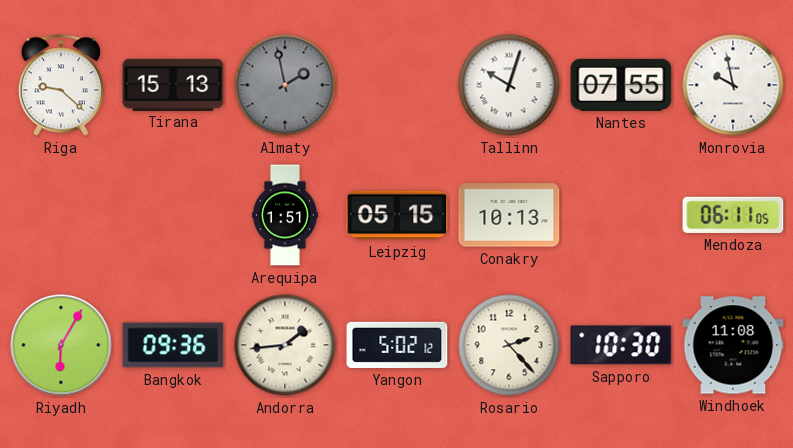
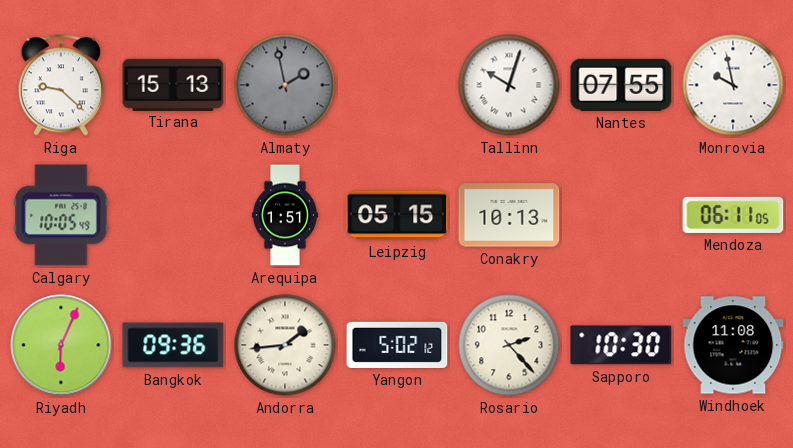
Calgary: none -> 10:05
Riyadh: 6:05 -> 6:04
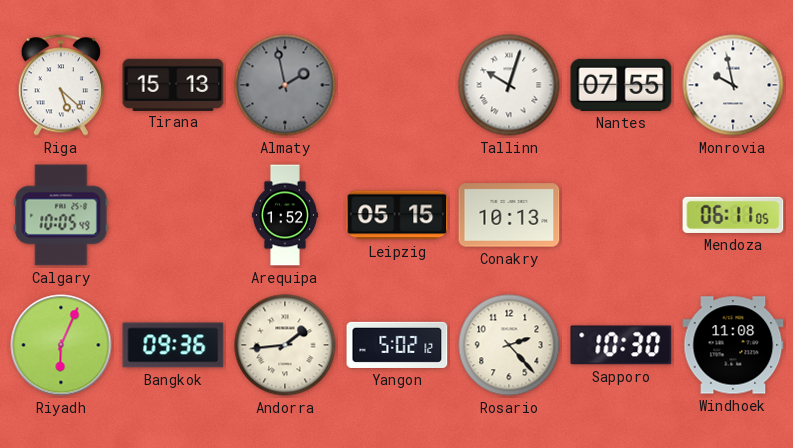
Riga: 9:22 -> 5:22
Arequipa: 1:51 -> 1:52
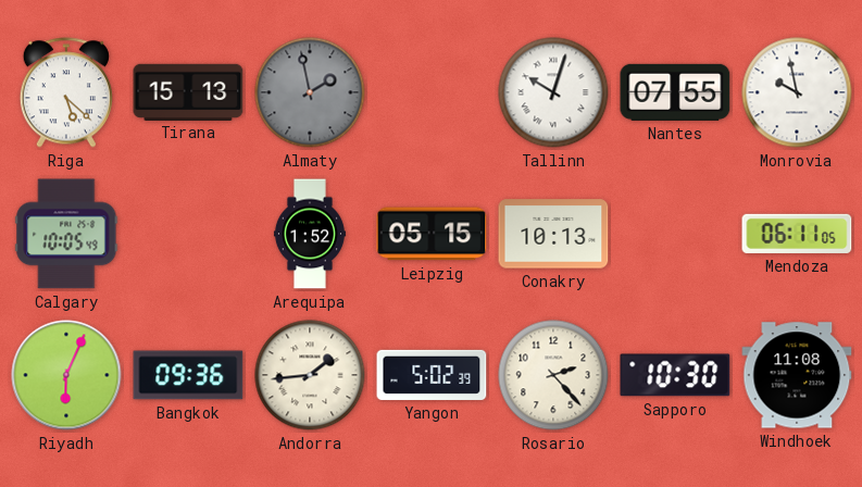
Yangon: 5:02:12 -> 5:02:39
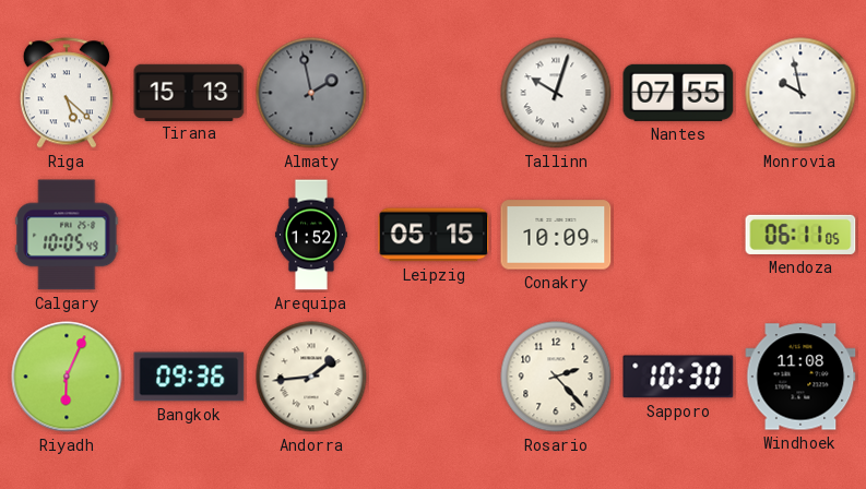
Conakry: 10:13 -> 10:09
Yangon: 5:02 -> none
